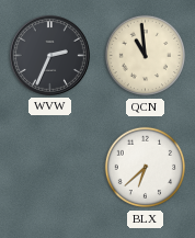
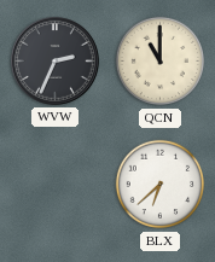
QCN: 10:59 -> 11:00
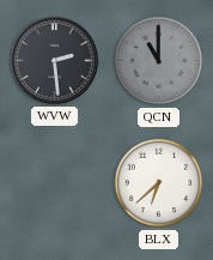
WVW: 2:34 -> 2:29
QCN dial: cream -> grey
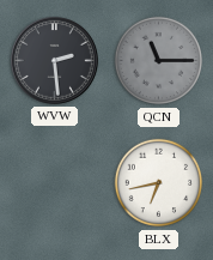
QCN: 11:00 -> 11:15
BLX: 6:38 -> 6:43
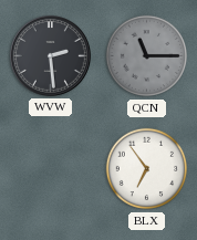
BLX: 6:43 -> 6:54
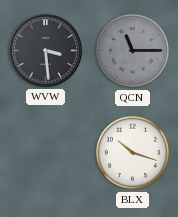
WVW: 2:29 -> 3:29
BLX: 6:54 -> 10:18
